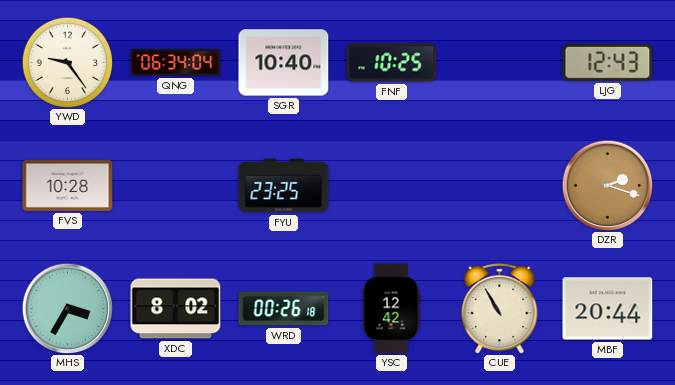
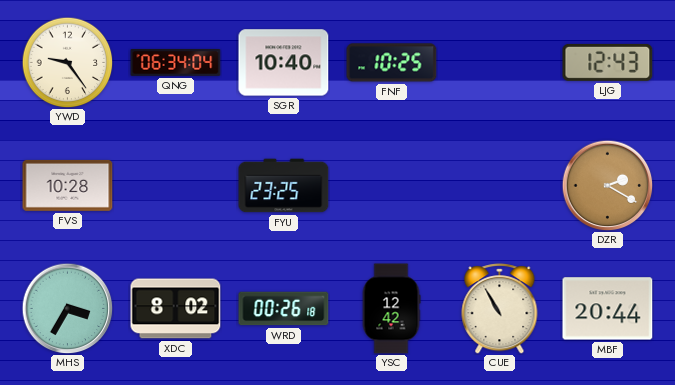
DZR: 2:18 -> 2:20
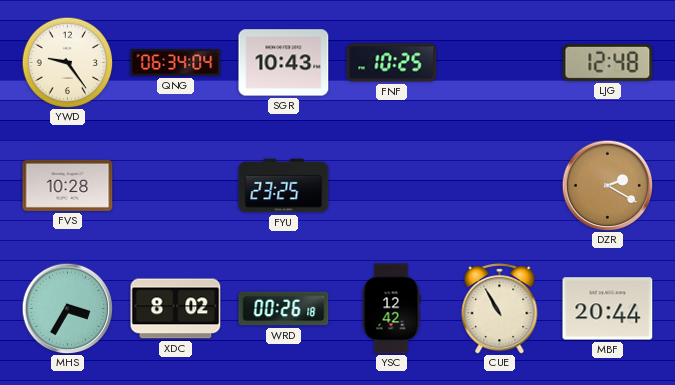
SGR: 10:40 -> 10:43
LJG: 12:43 -> 12:48
